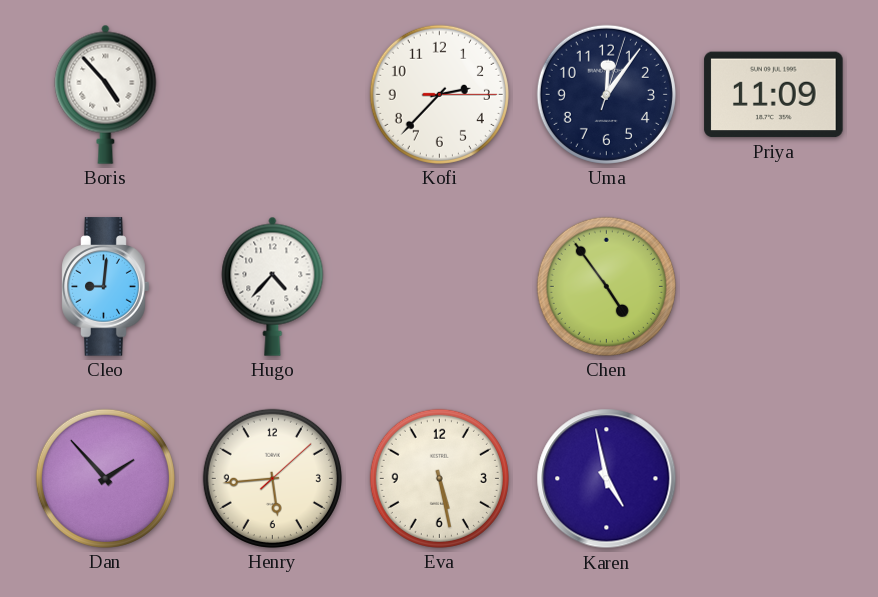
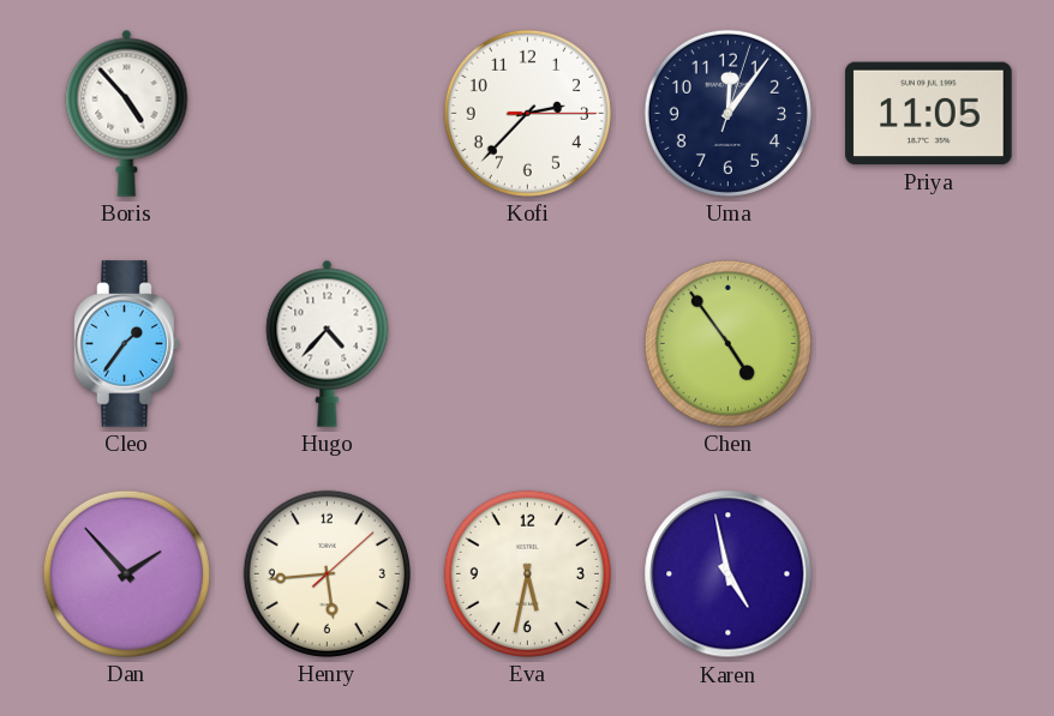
Priya: 11:09 -> 11:05
Cleo: 9:01 -> 1:36
Eva: 5:28 -> 5:32
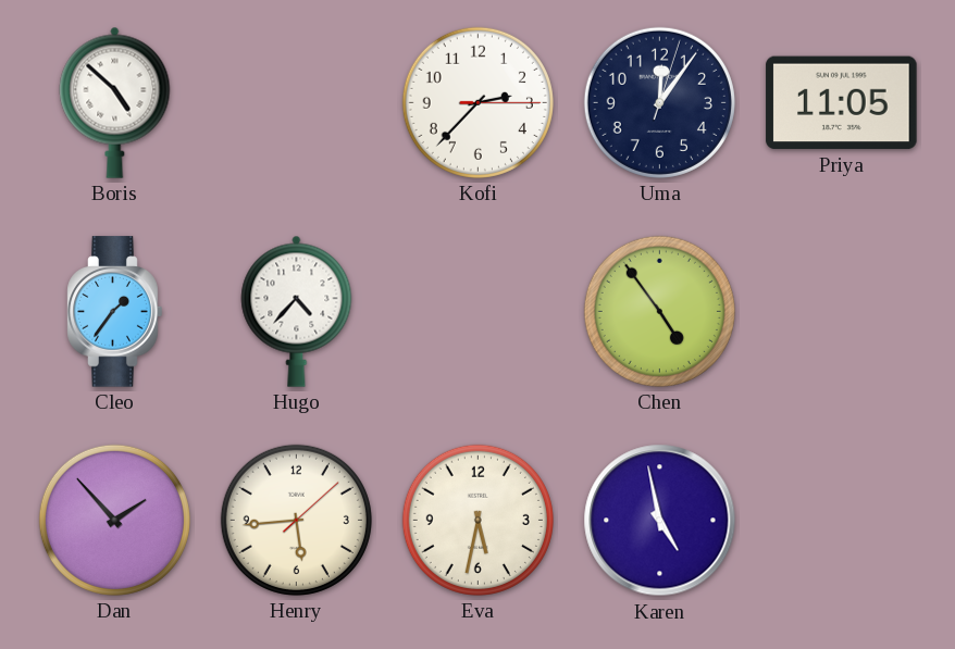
Boris: 4:53 -> 4:52
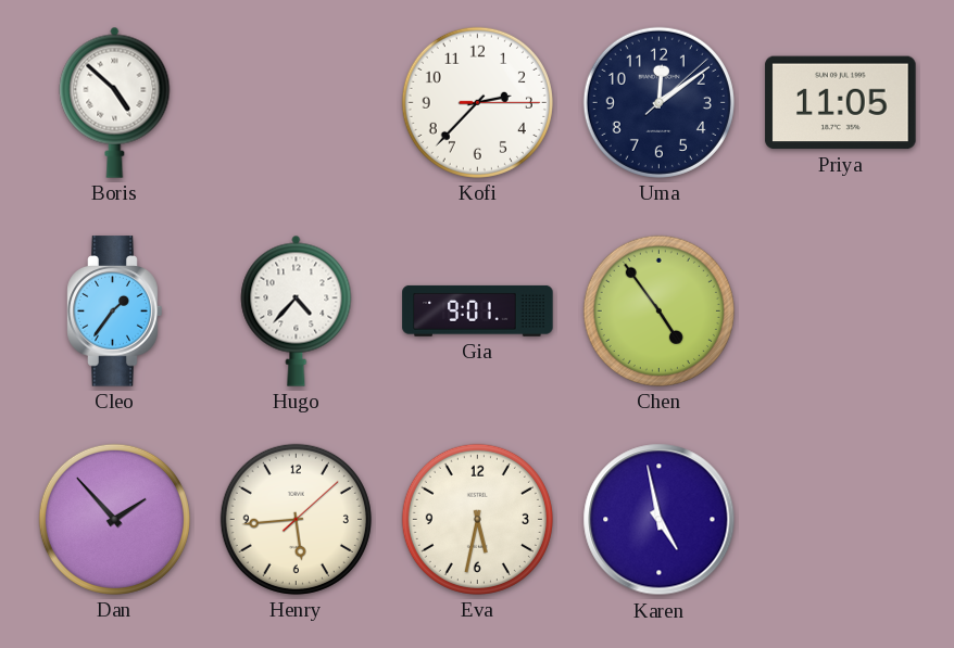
Uma: 12:06 -> 12:09
Gia: none -> 9:01
